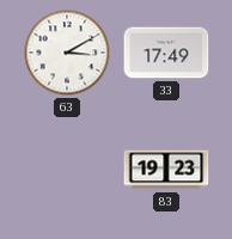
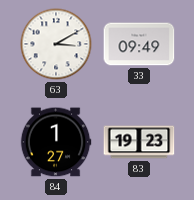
33: 17:49 -> 09:49
84: none -> 1:27
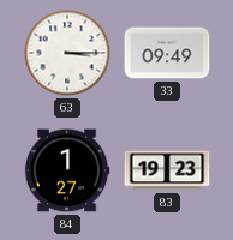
63: 3:10 -> 3:15
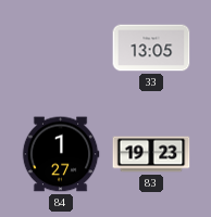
63: 3:15 -> none
33: 09:49 -> 13:05
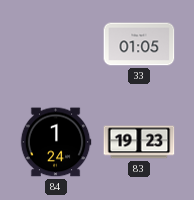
33: 13:05 -> 01:05
84: 1:27 -> 1:24
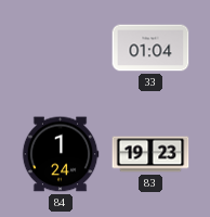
33: 01:05 -> 01:04
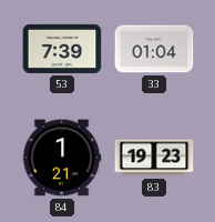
53: none -> 7:39
84: 1:24 -> 1:21
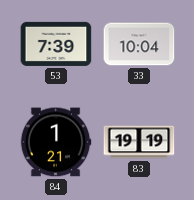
33: 01:04 -> 10:04
83: 19:23 -> 19:19
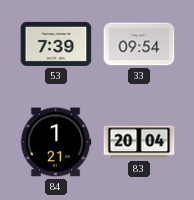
33: 10:04 -> 09:54
83: 19:19 -> 20:04
